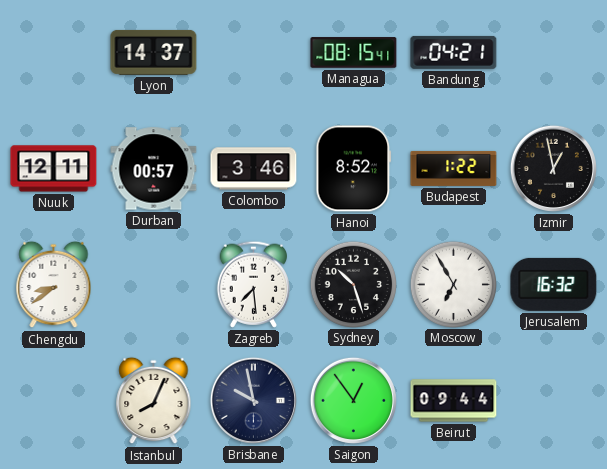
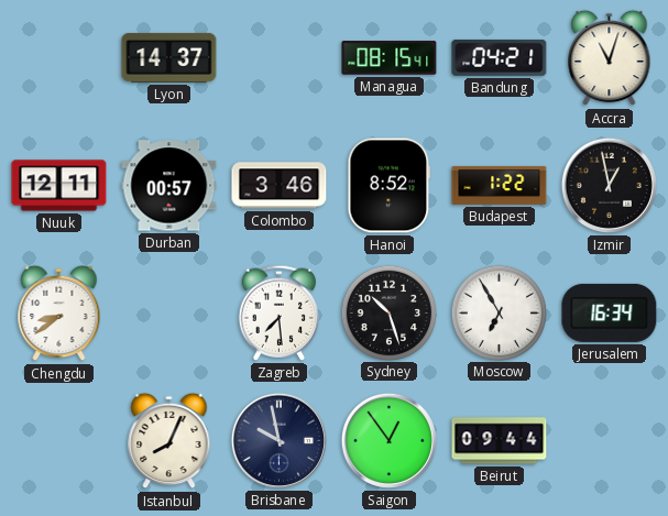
Accra: none -> 11:03
Jerusalem: 16:32 -> 16:34
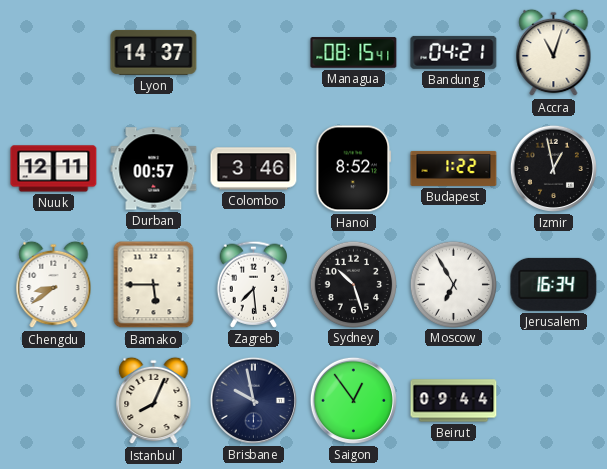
Bamako: none -> 5:45
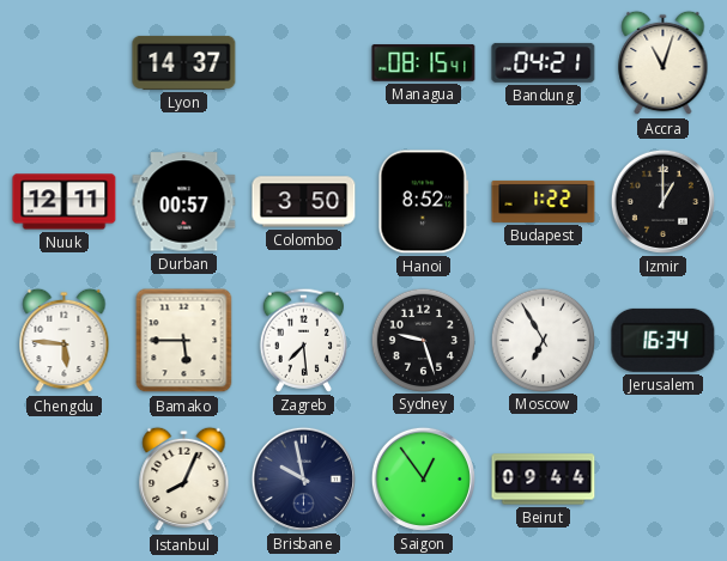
Colombo: 3:46 -> 3:50
Izmir: 12:58 -> 1:00
Chengdu: 8:39 -> 5:46
Sydney: 10:27 -> 9:27
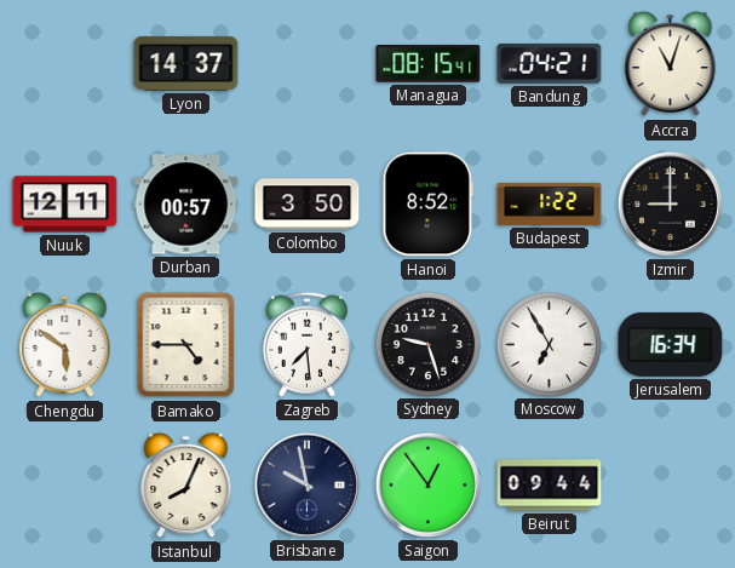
Izmir: 1:00 -> 9:00
Chengdu: 5:46 -> 5:51
Bamako: 5:45 -> 4:45
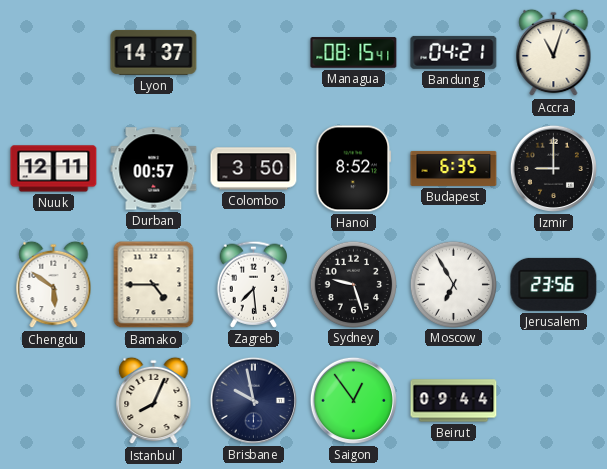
Budapest: 1:22 -> 6:35
Jerusalem: 16:34 -> 23:56
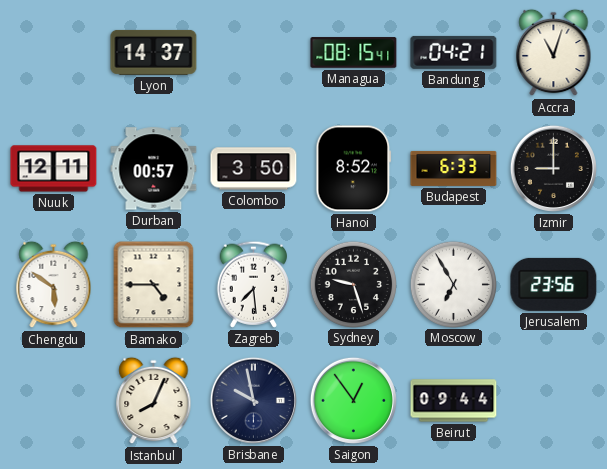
Budapest: 6:35 -> 6:33
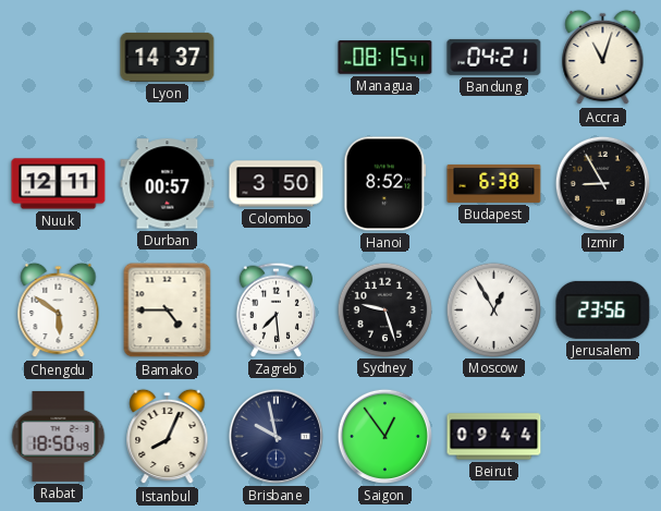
Budapest: 6:33 -> 6:38
Izmir: 9:00 -> 8:55
Moscow: 6:55 -> 12:55
Rabat: none -> 18:50
